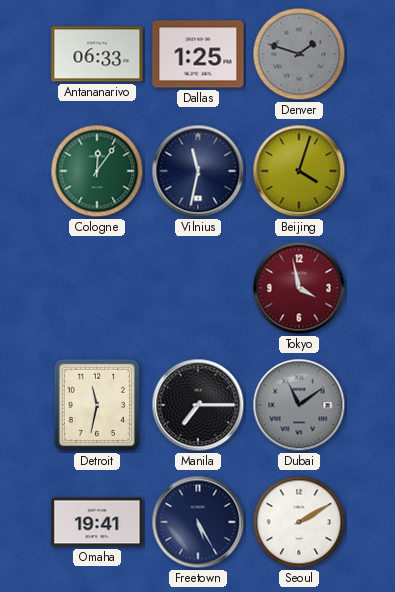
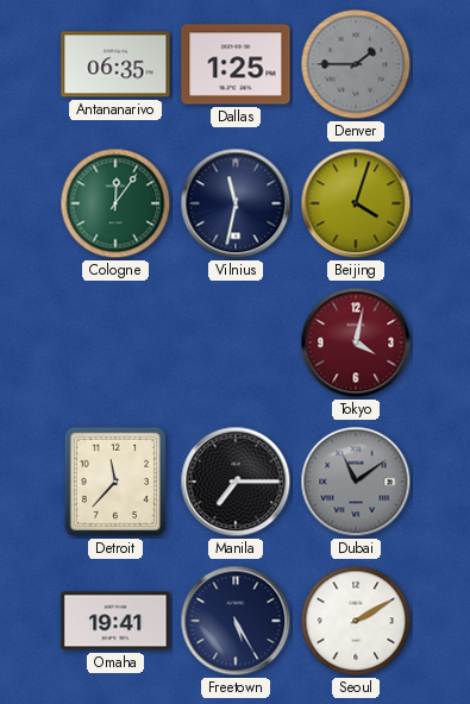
Antananarivo: 06:33 -> 06:35
Denver: 1:48 -> 1:45
Tokyo: 3:58 -> 4:02
Detroit: 11:32 -> 11:37
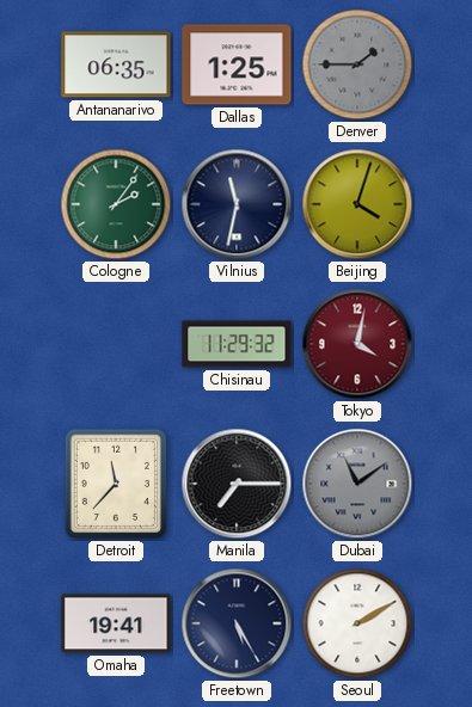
Cologne: 12:06 -> 2:06
Chisinau: none -> 11:29
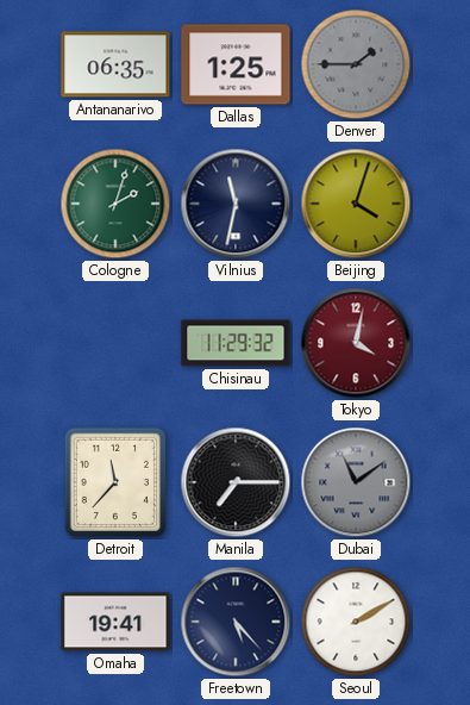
Cologne: 2:06 -> 2:03
Freetown: 5:25 -> 5:23
